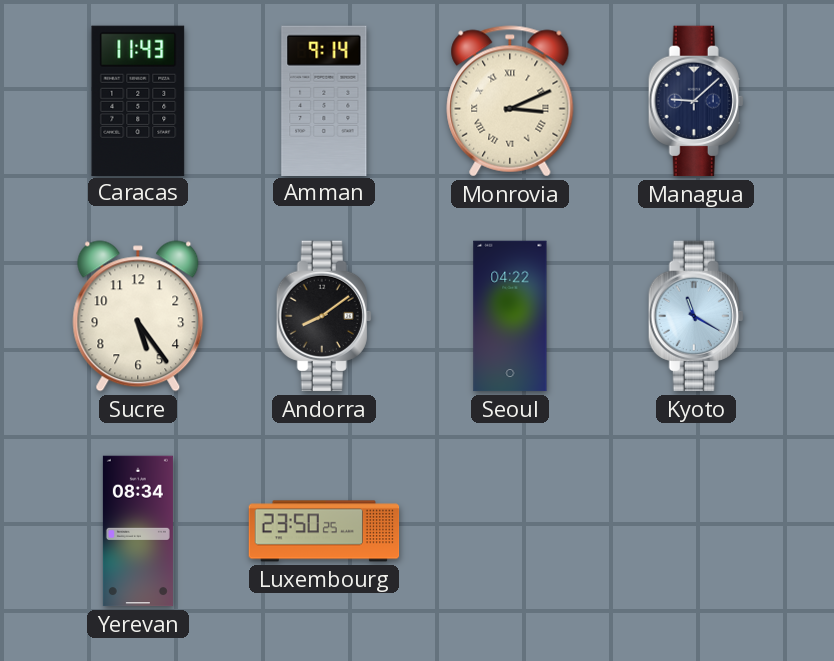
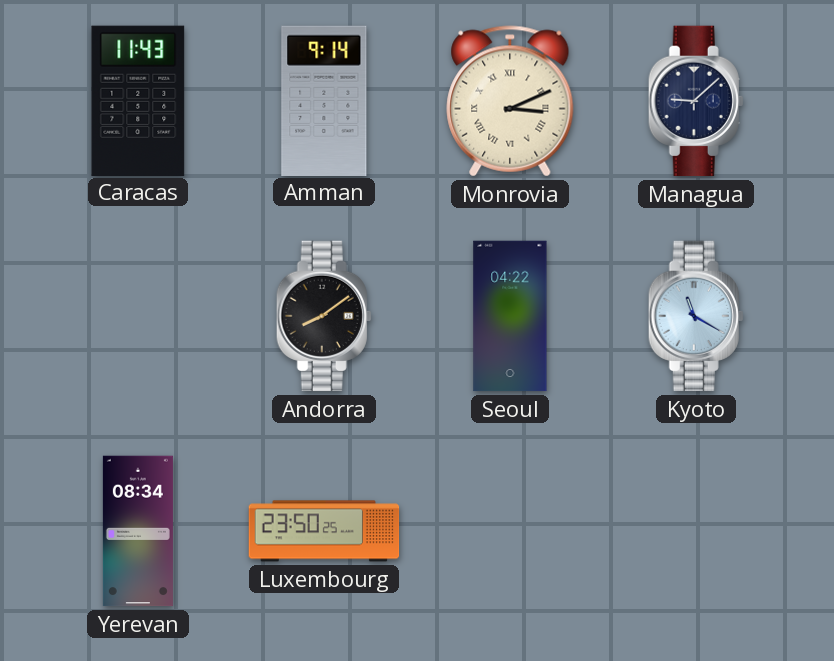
Sucre: 5:24 -> none
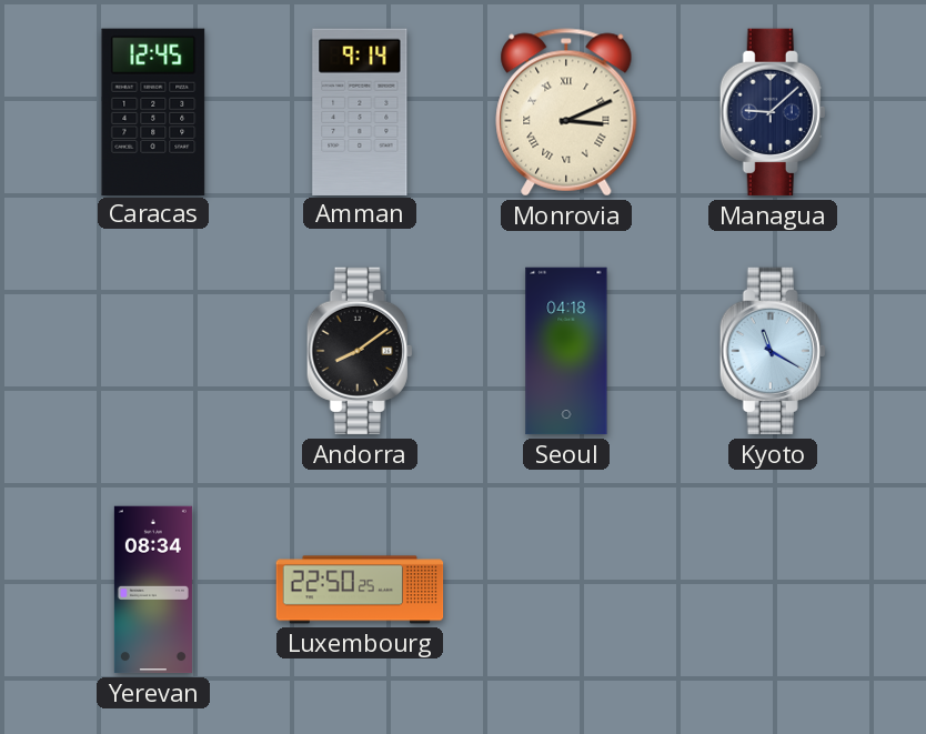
Caracas: 11:43 -> 12:45
Seoul: 04:22 -> 04:18
Luxembourg: 23:50 -> 22:50
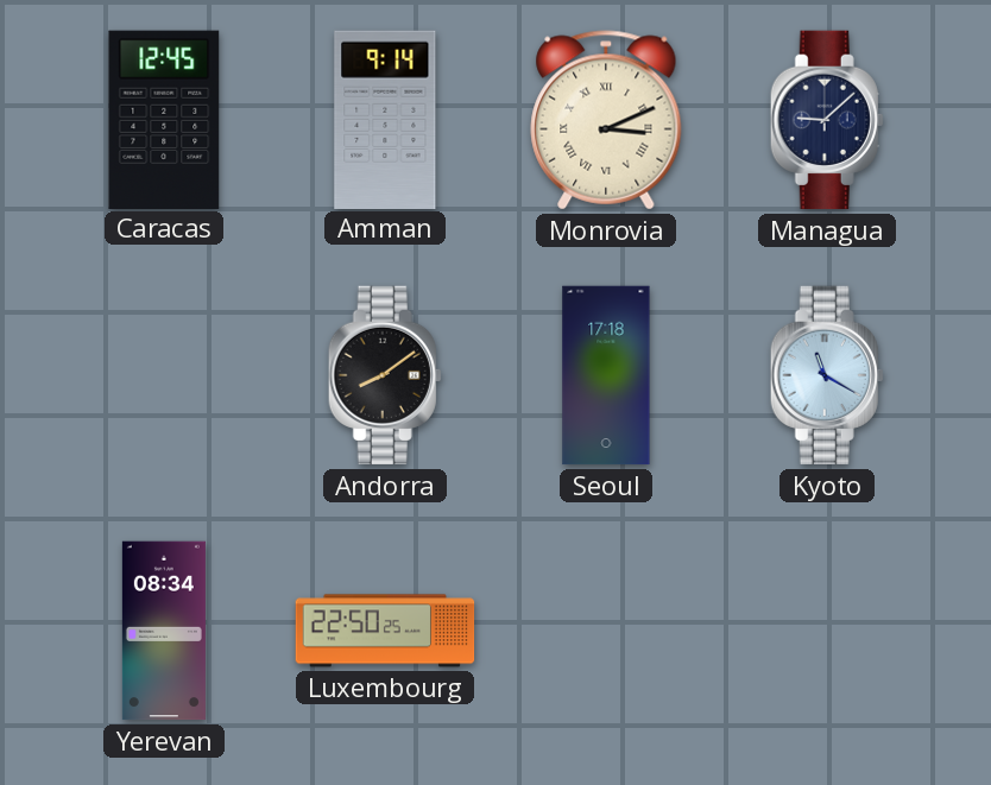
Seoul: 04:18 -> 17:18
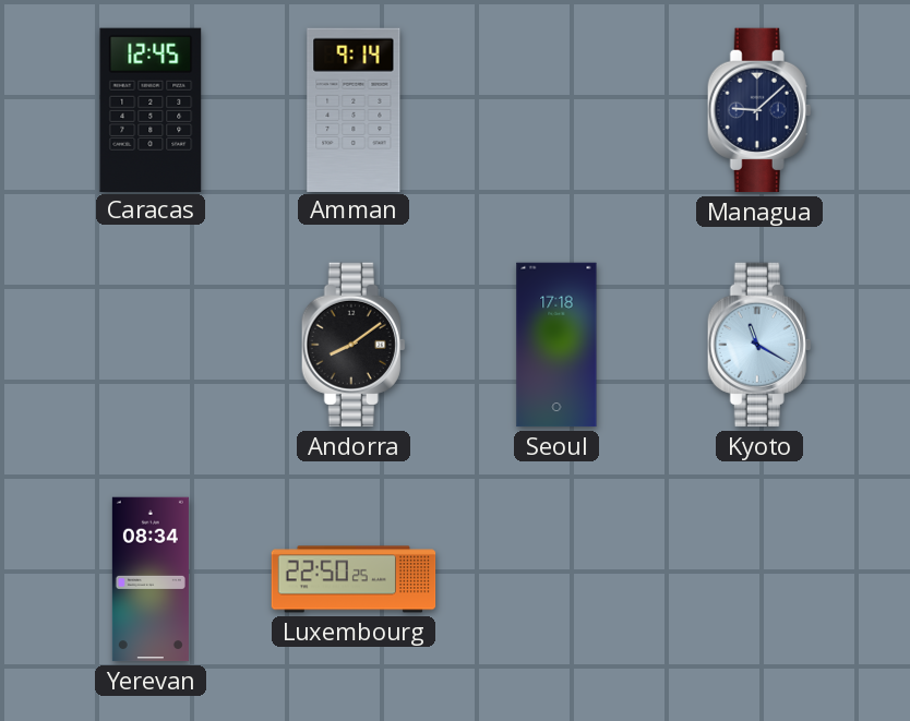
Monrovia: 3:11 -> none
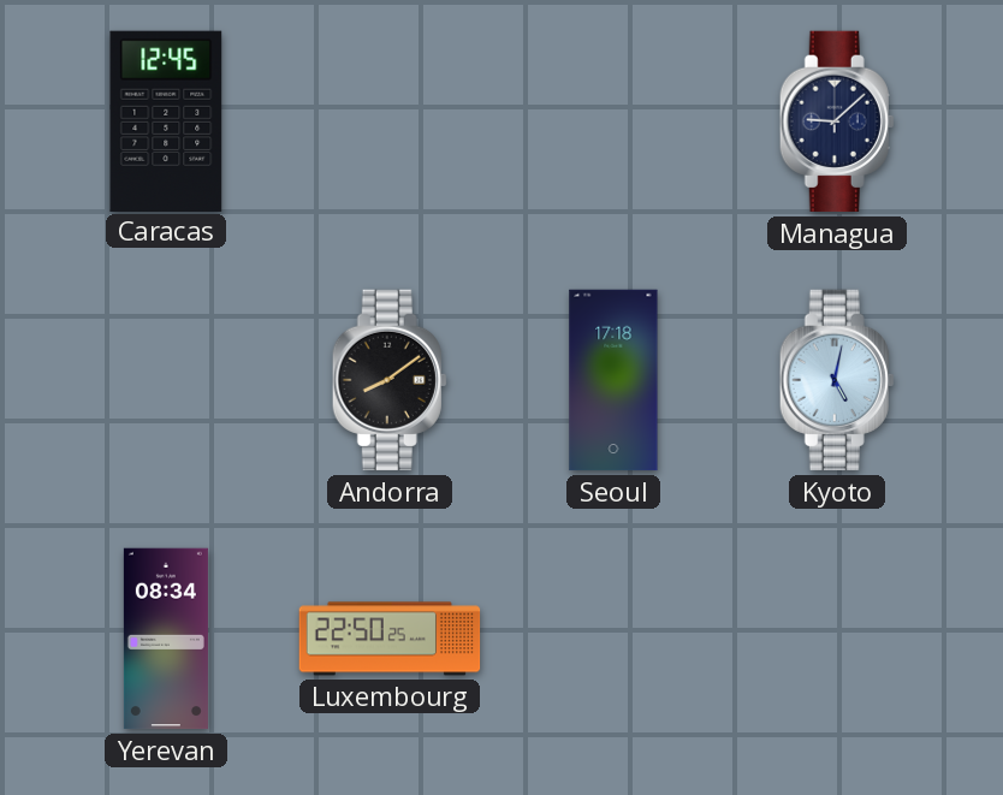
Amman: 9:14 -> none
Kyoto: 11:20 -> 5:02
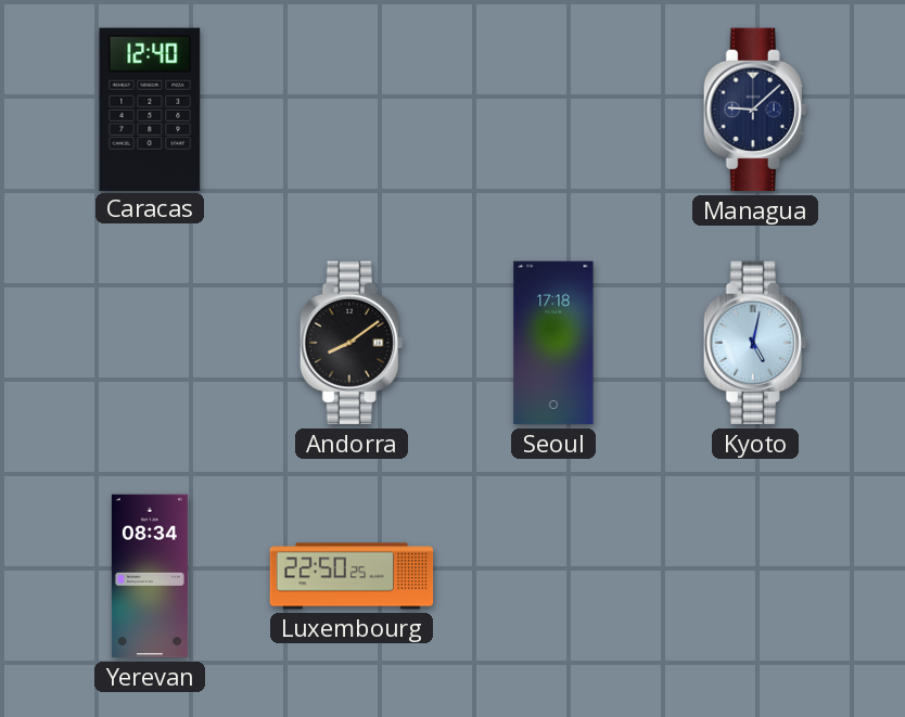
Caracas: 12:45 -> 12:40
